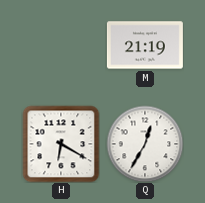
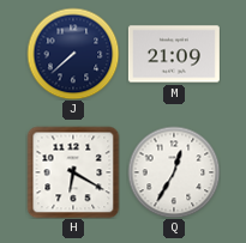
J: none -> 7:38
M: 21:19 -> 21:09
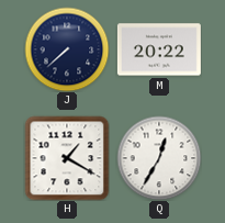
M: 21:09 -> 20:22
H: 6:20 -> 1:20
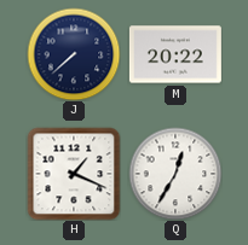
H: 1:20 -> 1:19
